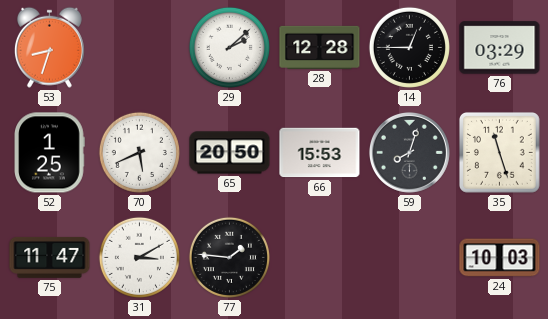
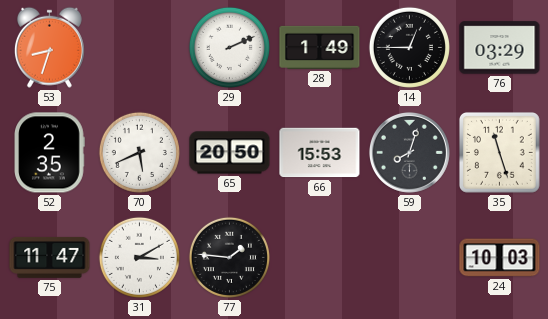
29: 2:08 -> 2:11
28: 12:28 -> 1:49
52: 1:25 -> 2:35
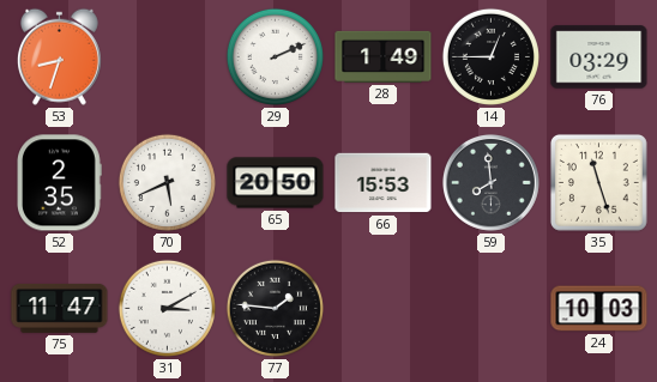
59: 8:03 -> 7:59
